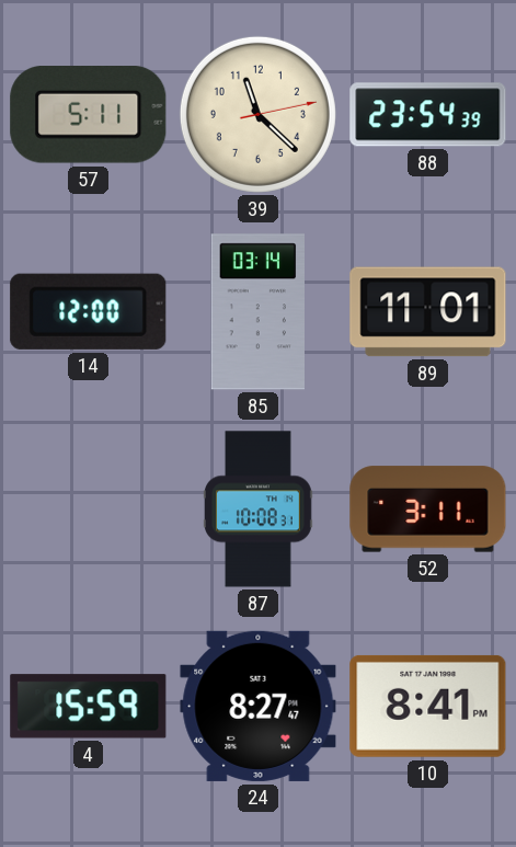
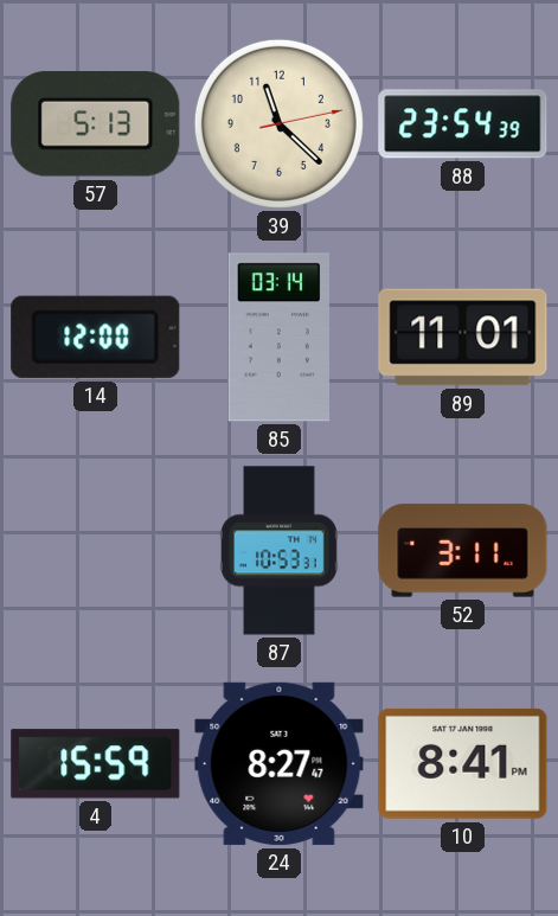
57: 5:11 -> 5:13
87: 10:08 -> 10:53
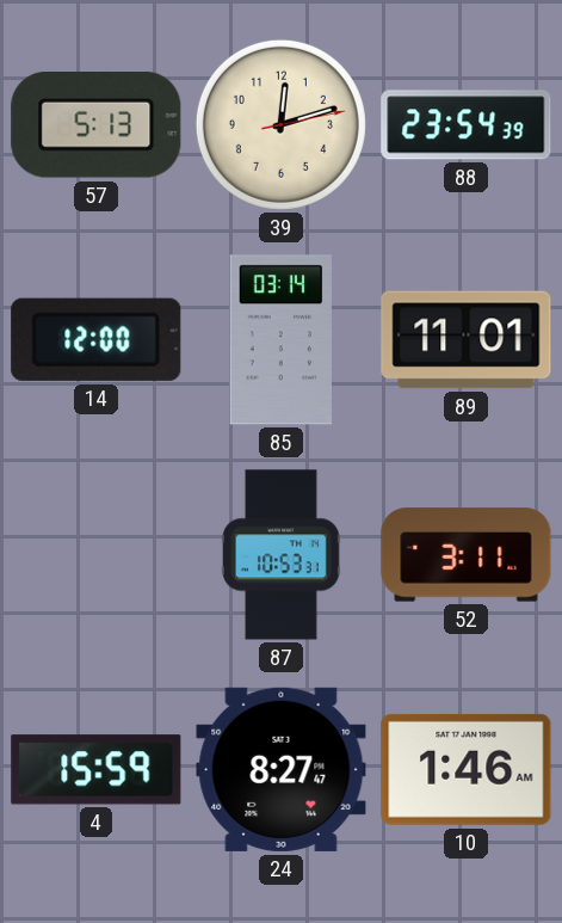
39: 11:22 -> 12:12
10: 8:41 -> 1:46
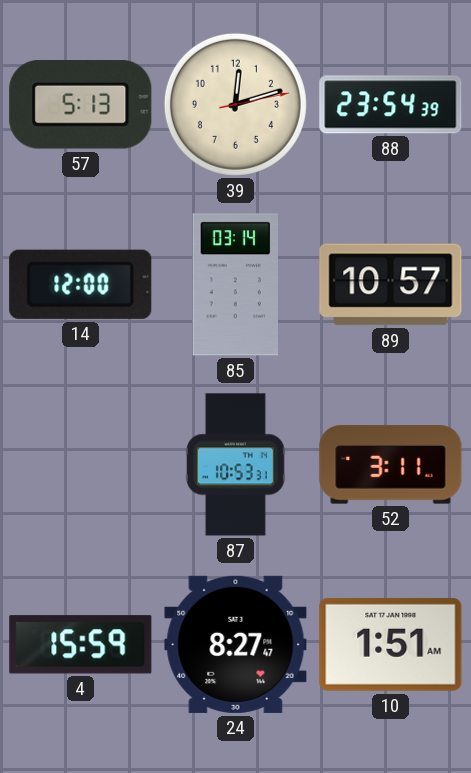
89: 11:01 -> 10:57
10: 1:46 -> 1:51
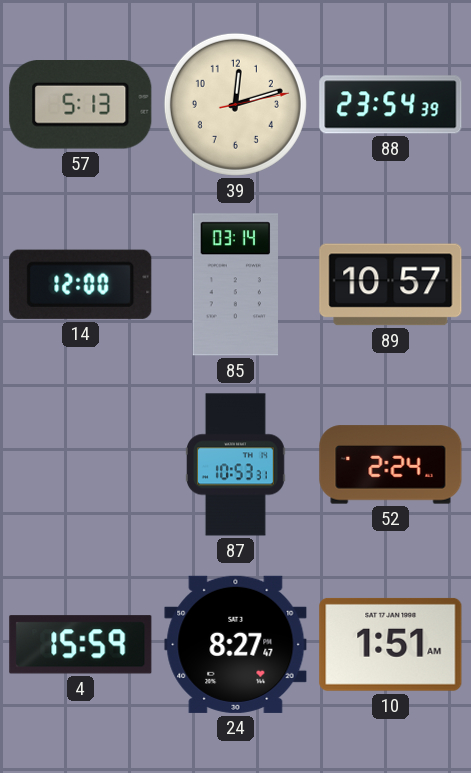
52: 3:11 -> 2:24
